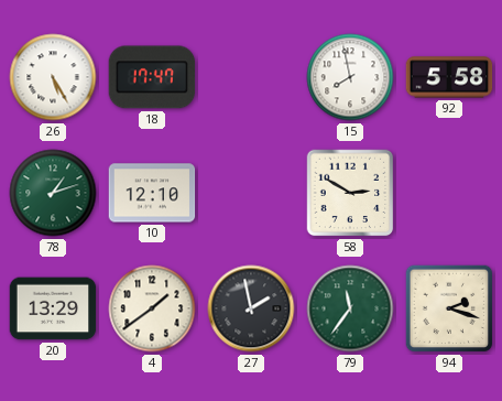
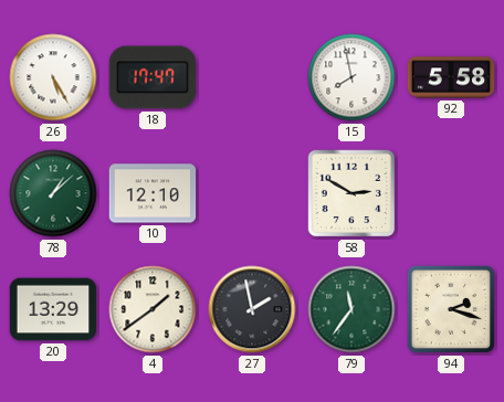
78: 1:12 -> 1:08
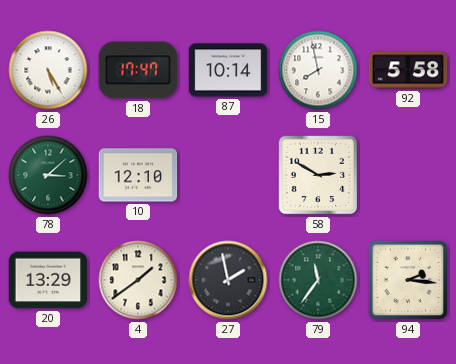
87: none -> 10:14
78: 1:08 -> 3:08
94: 2:18 -> 2:16
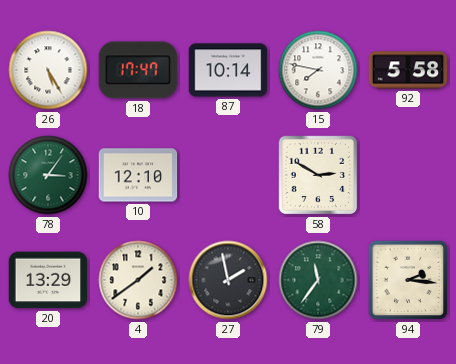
15: 7:58 -> 7:47
78: 3:08 -> 3:06
